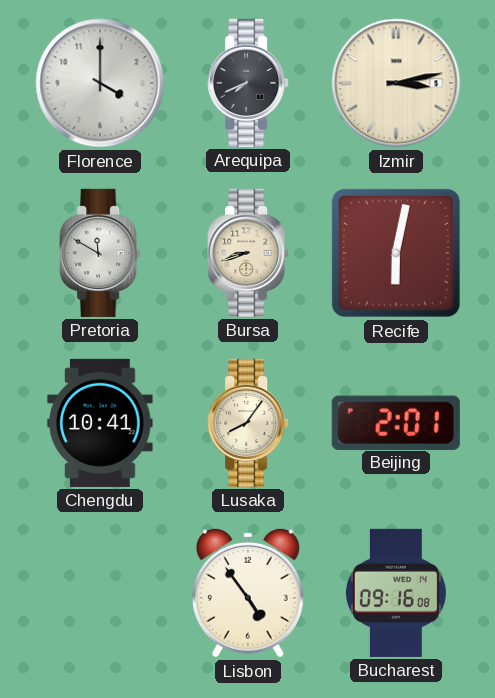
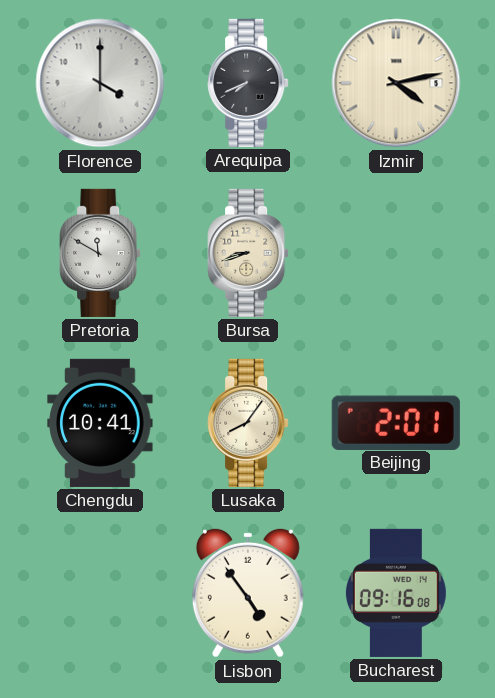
Izmir: 3:13 -> 4:13
Recife: 6:02 -> none
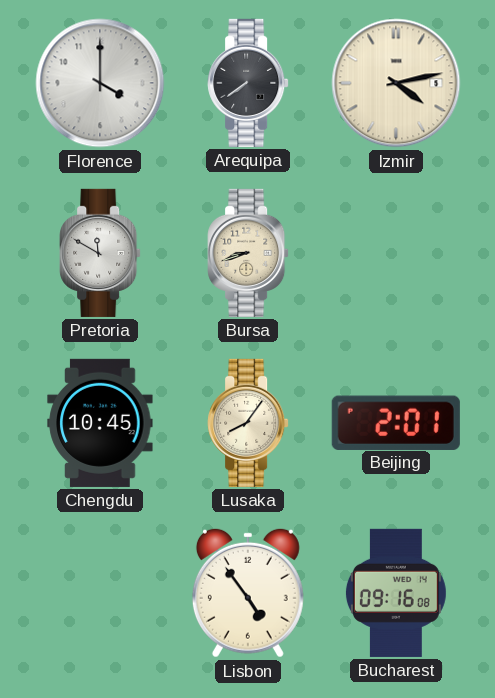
Arequipa: 7:41 -> 7:39
Chengdu: 10:41 -> 10:45
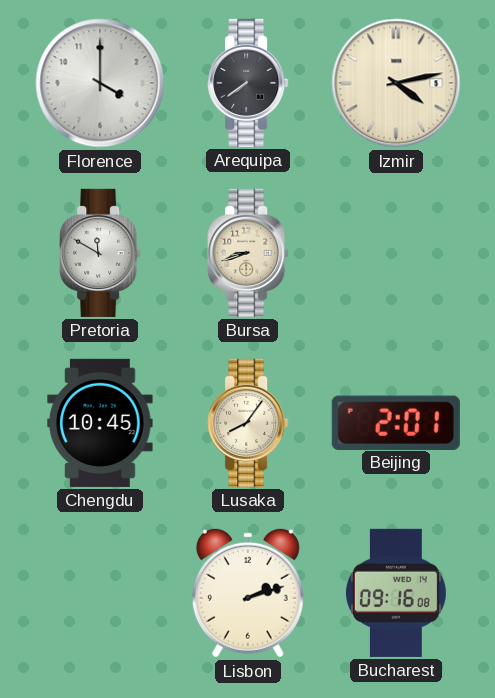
Lisbon: 4:54 -> 2:12
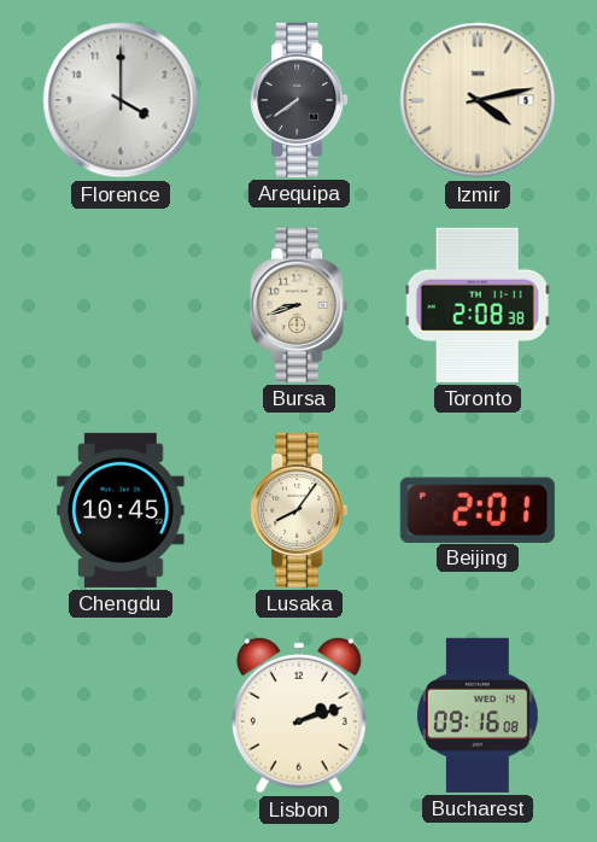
Pretoria: 11:50 -> none
Toronto: none -> 2:08
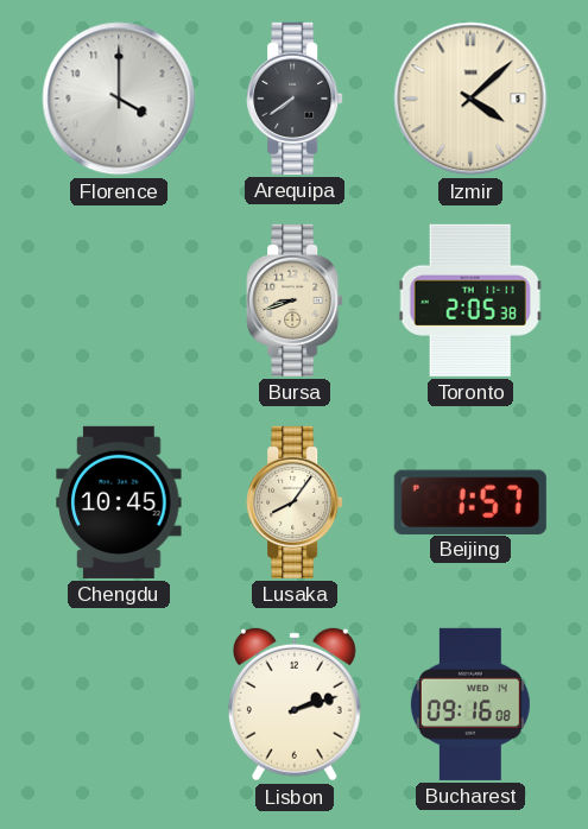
Izmir: 4:13 -> 4:08
Toronto: 2:08 -> 2:05
Beijing: 2:01 -> 1:57
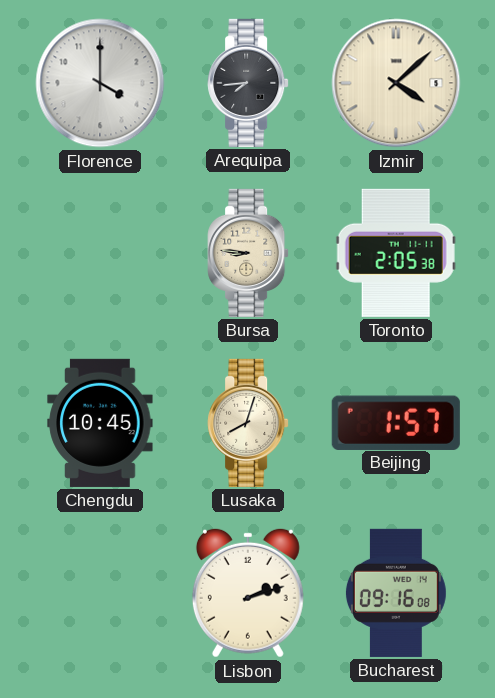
Arequipa: 7:39 -> 7:44
Bursa: 8:42 -> 8:46
Lusaka: 8:06 -> 8:03
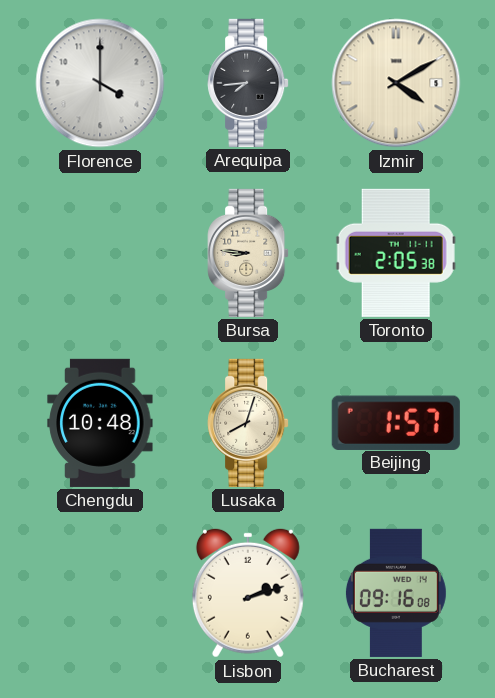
Izmir: 4:08 -> 4:10
Chengdu: 10:45 -> 10:48
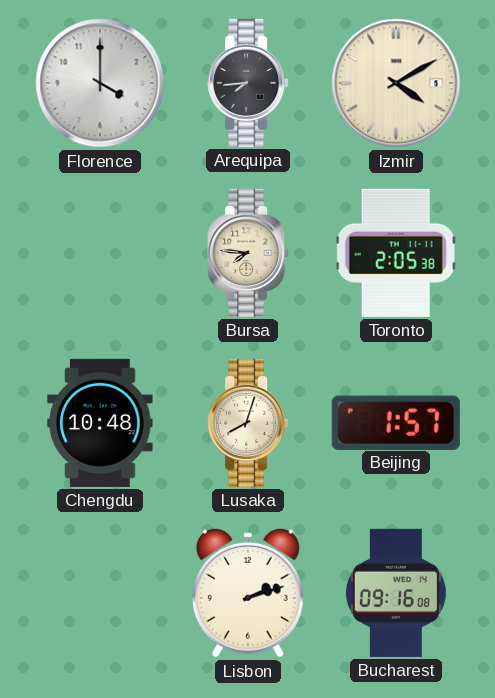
Bursa: 8:46 -> 7:46
